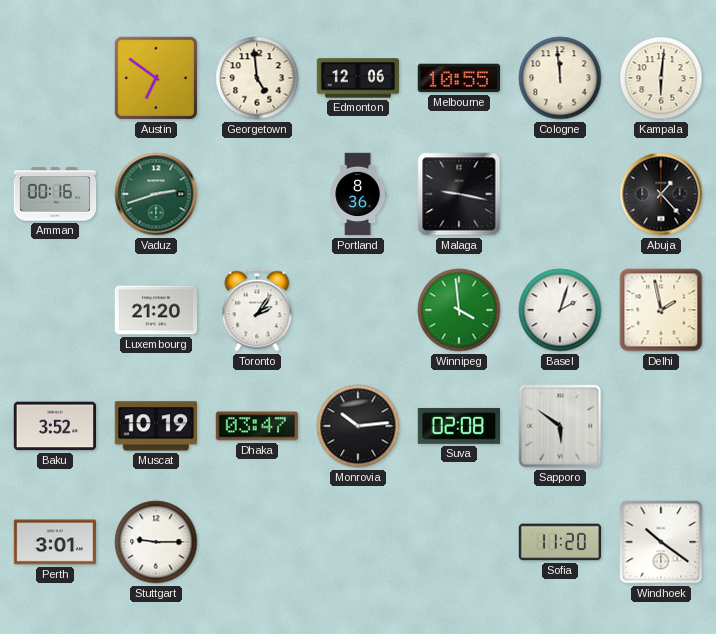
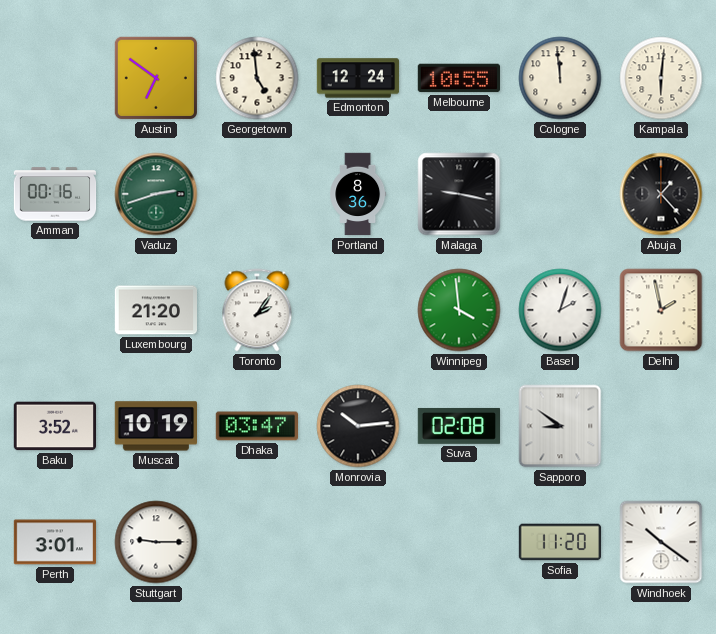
Edmonton: 12:06 -> 12:24
Sapporo: 5:51 -> 8:51
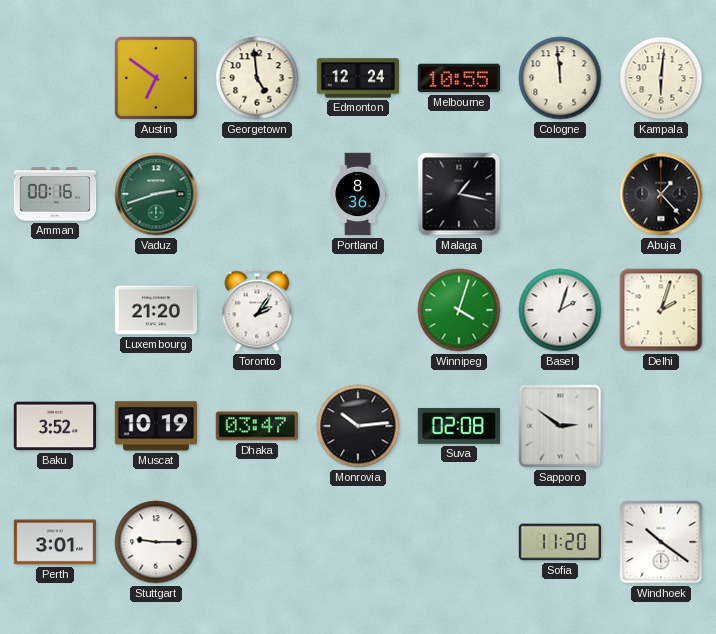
Malaga: 9:17 -> 1:17
Winnipeg: 3:59 -> 4:03
Delhi: 1:58 -> 2:03
Sapporo: 8:51 -> 2:51
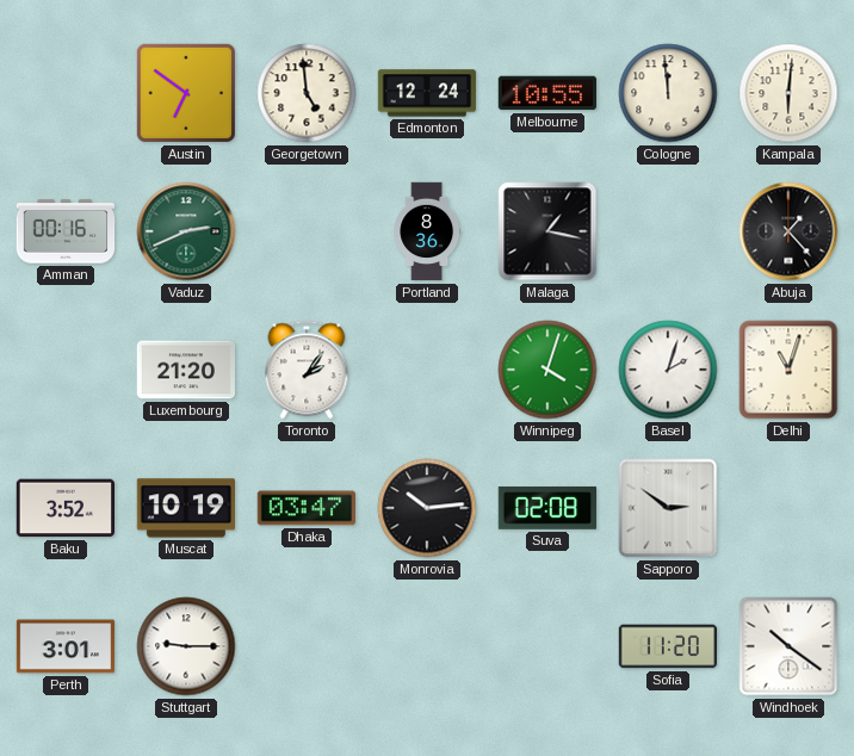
Vaduz: 2:42 -> 2:41
Delhi: 2:03 -> 11:03
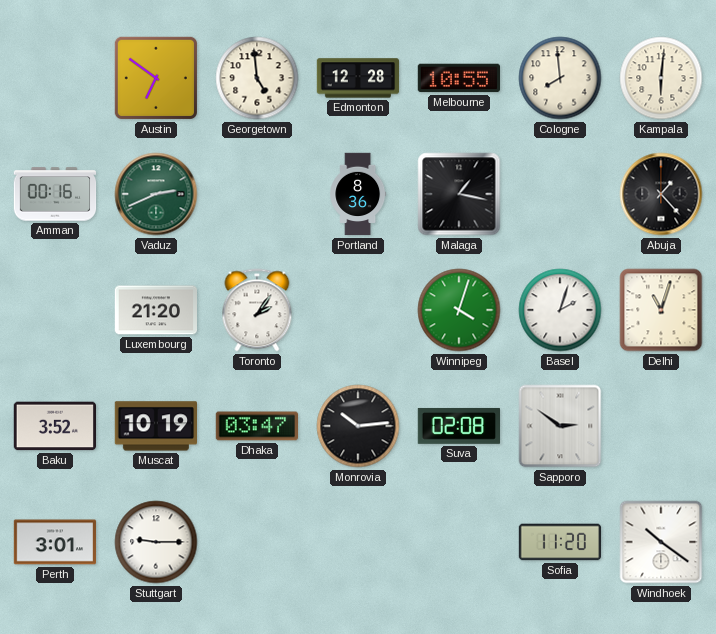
Edmonton: 12:24 -> 12:28
Cologne: 11:59 -> 7:59
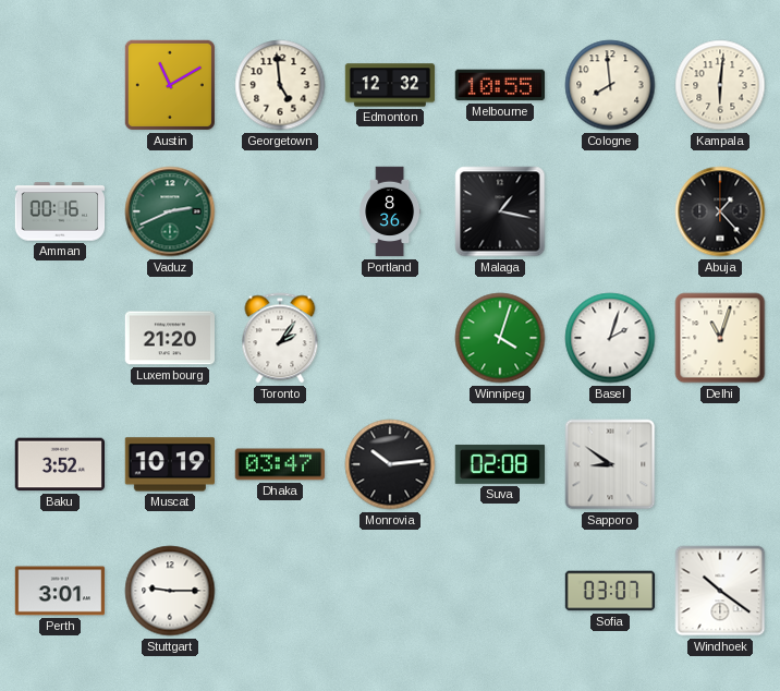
Austin: 6:51 -> 11:10
Edmonton: 12:28 -> 12:32
Sapporo: 2:51 -> 8:51
Sofia: 11:20 -> 03:07
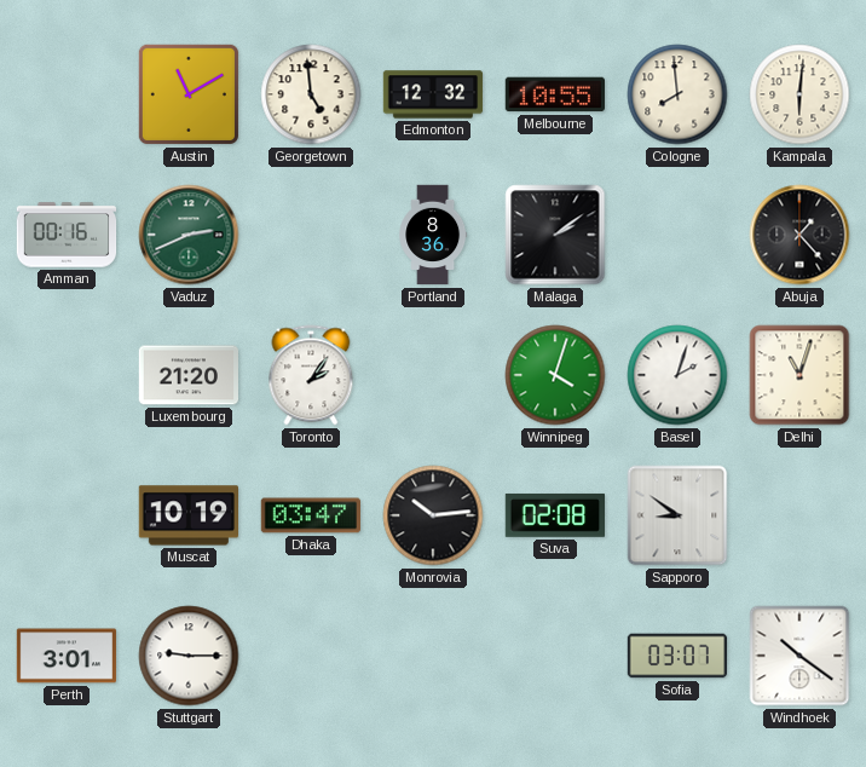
Malaga: 1:17 -> 2:09
Baku: 3:52 -> none
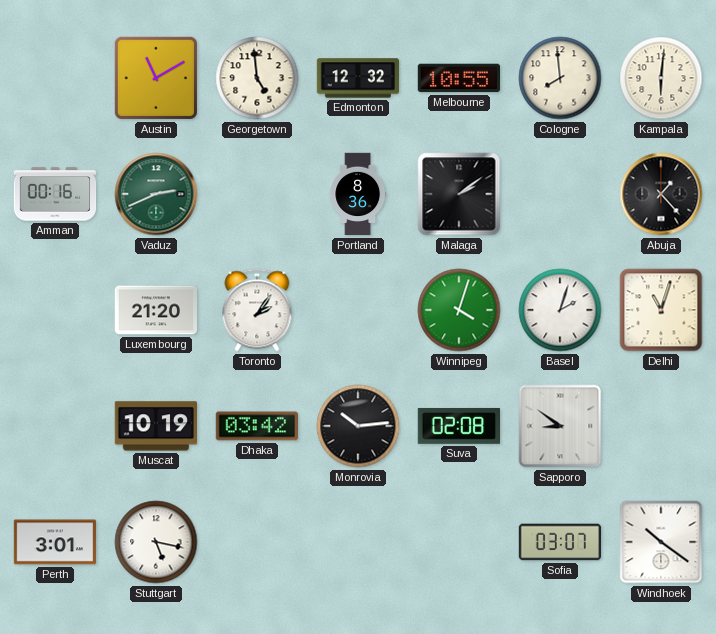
Dhaka: 03:47 -> 03:42
Stuttgart: 9:15 -> 5:17
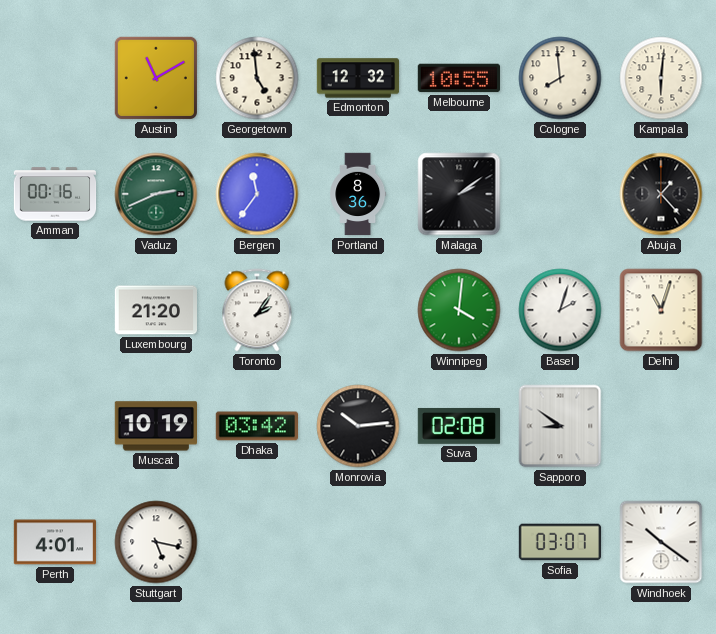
Bergen: none -> 11:36
Winnipeg: 4:03 -> 4:01
Perth: 3:01 -> 4:01
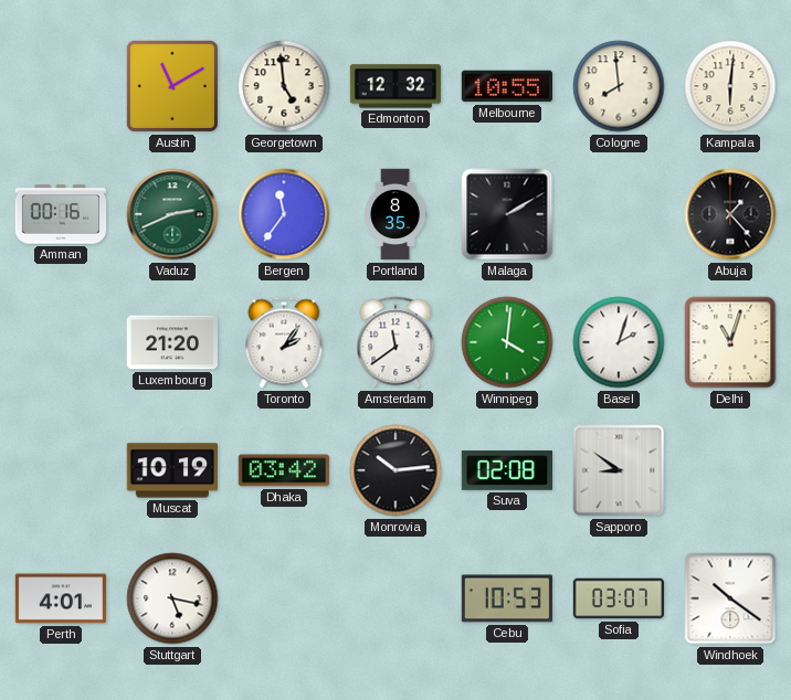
Portland: 8:36 -> 8:35
Malaga: 2:09 -> 2:10
Amsterdam: none -> 11:39
Cebu: none -> 10:53
